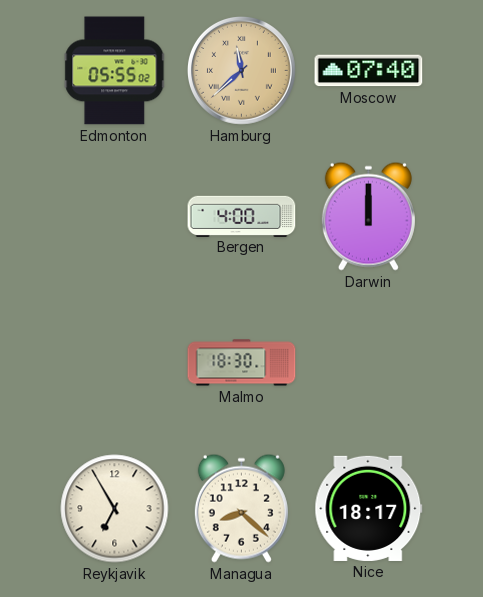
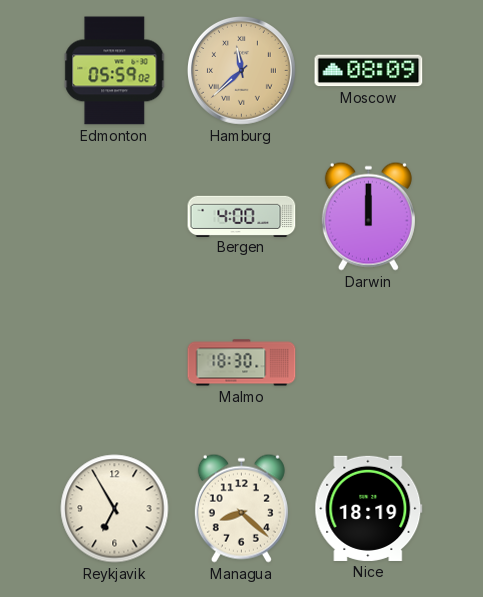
Edmonton: 05:55 -> 05:59
Moscow: 07:40 -> 08:09
Nice: 18:17 -> 18:19
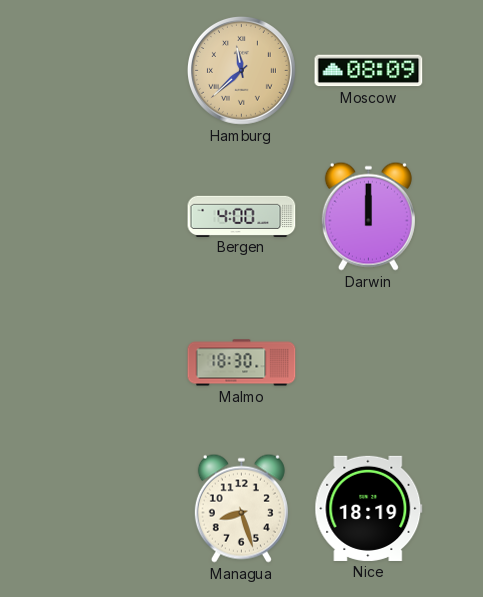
Edmonton: 05:59 -> none
Reykjavik: 6:55 -> none
Managua: 8:22 -> 8:27
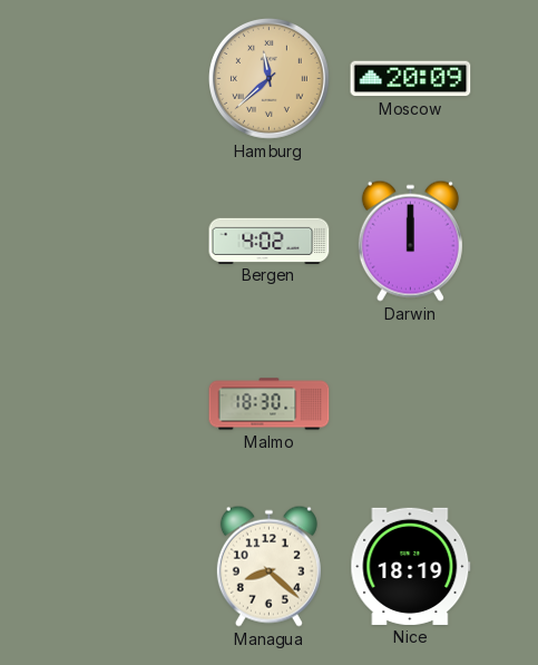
Moscow: 08:09 -> 20:09
Bergen: 4:00 -> 4:02
Managua: 8:27 -> 8:22
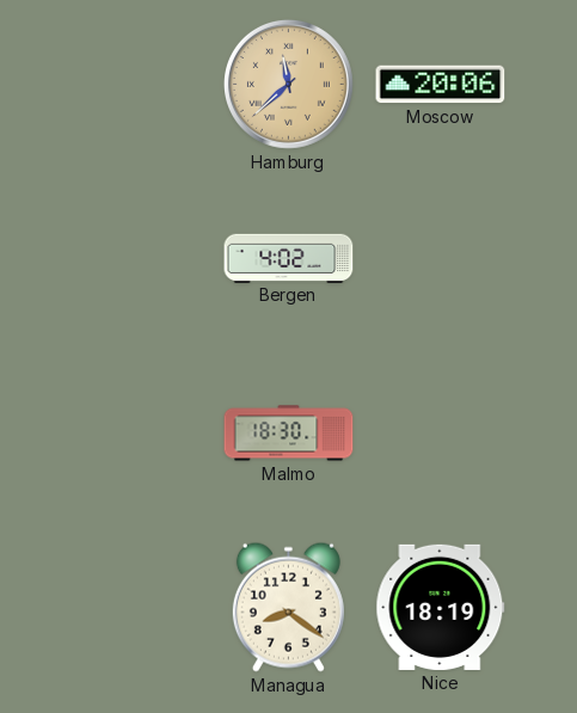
Moscow: 20:09 -> 20:06
Darwin: 12:00 -> none
Managua: 8:22 -> 8:21
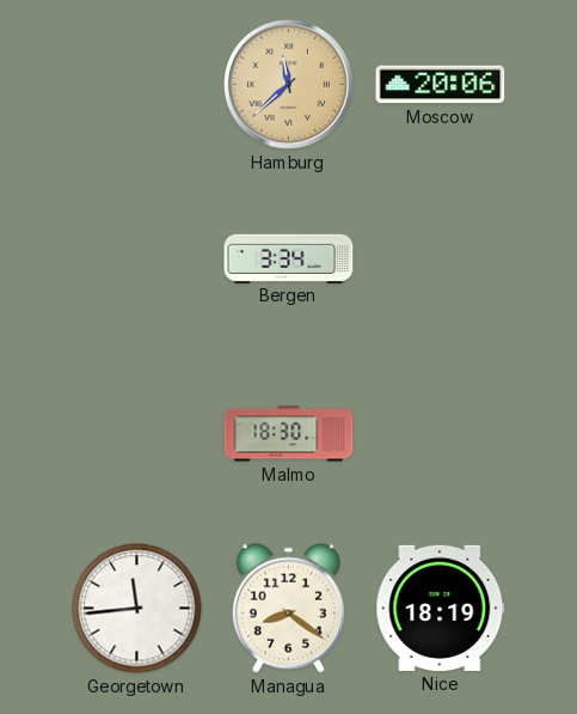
Bergen: 4:02 -> 3:34
Georgetown: none -> 11:44
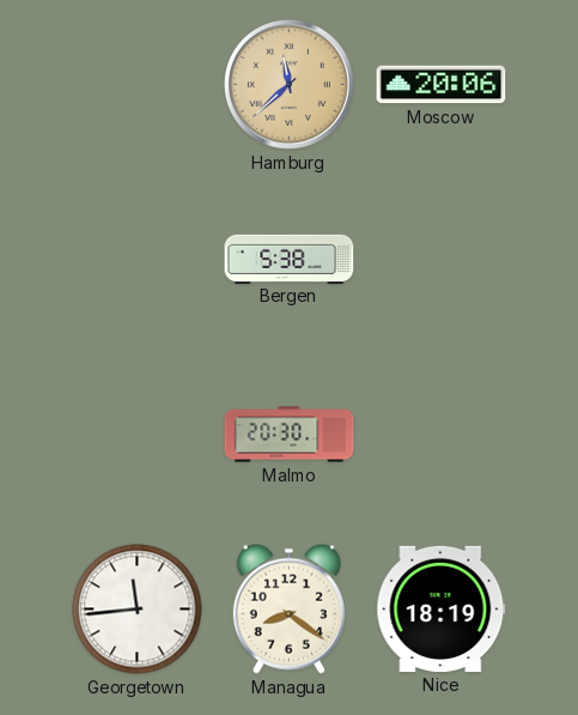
Bergen: 3:34 -> 5:38
Malmo: 18:30 -> 20:30
